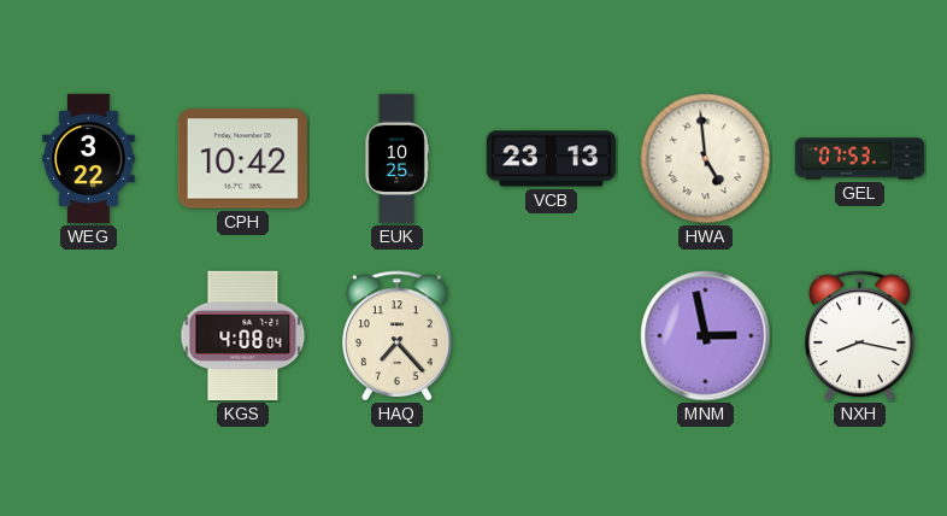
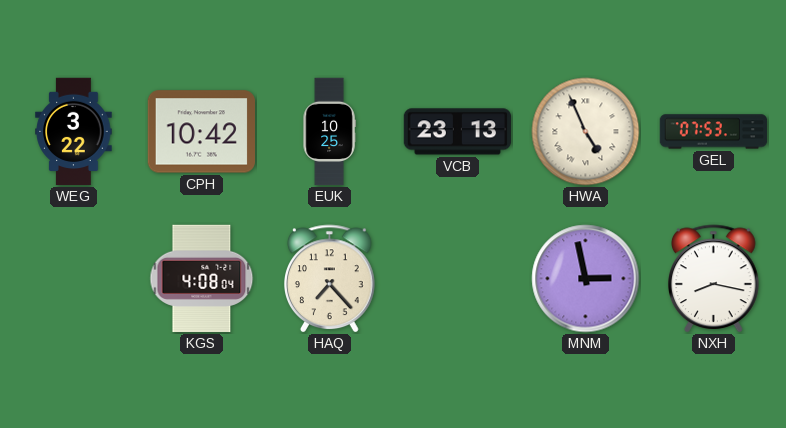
HWA: 4:59 -> 4:56
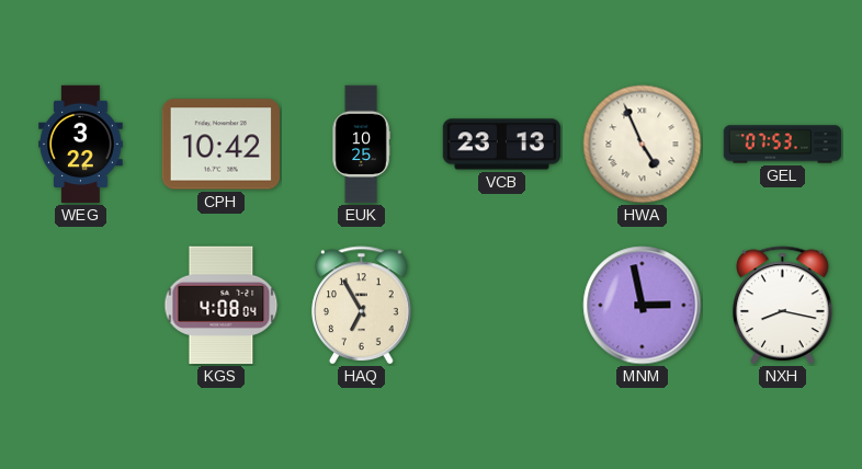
HAQ: 7:23 -> 6:55
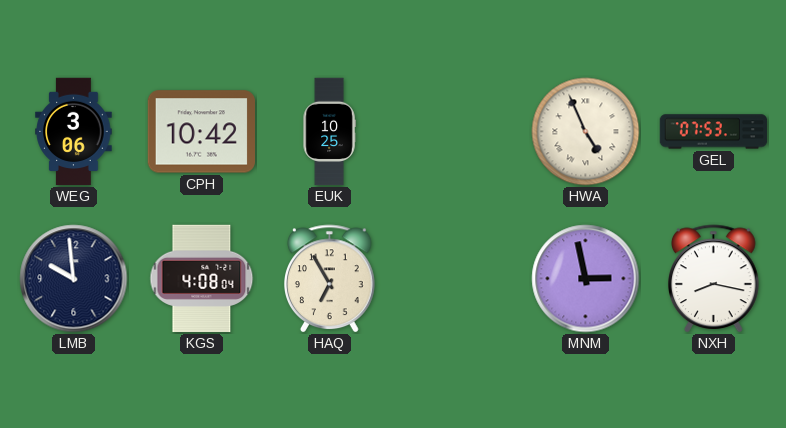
WEG: 3:22 -> 3:06
VCB: 23:13 -> none
LMB: none -> 9:59
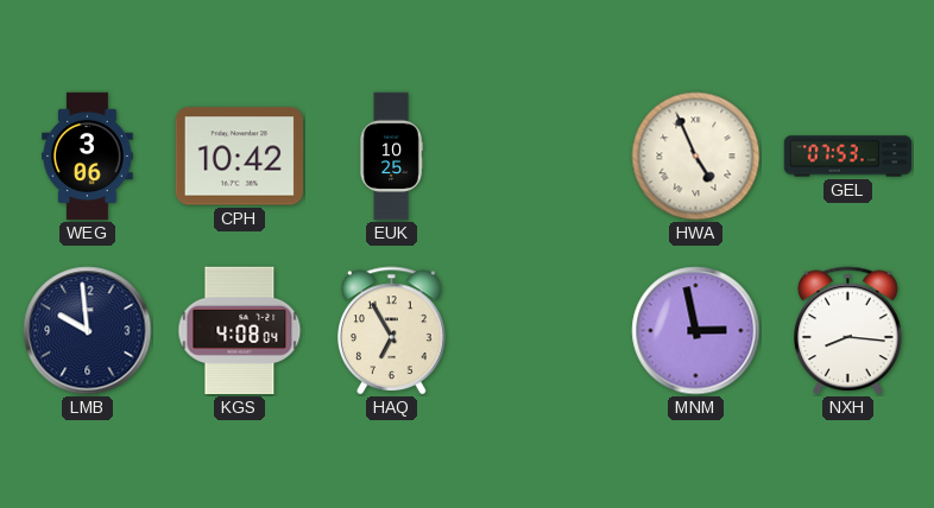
NXH: 8:17 -> 8:16
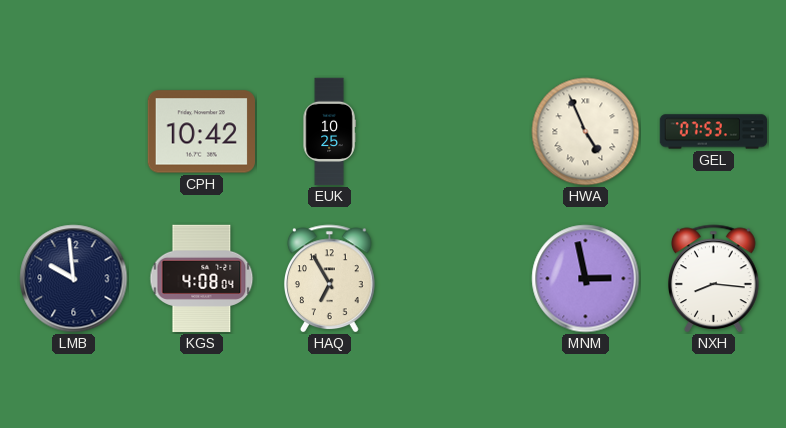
WEG: 3:06 -> none
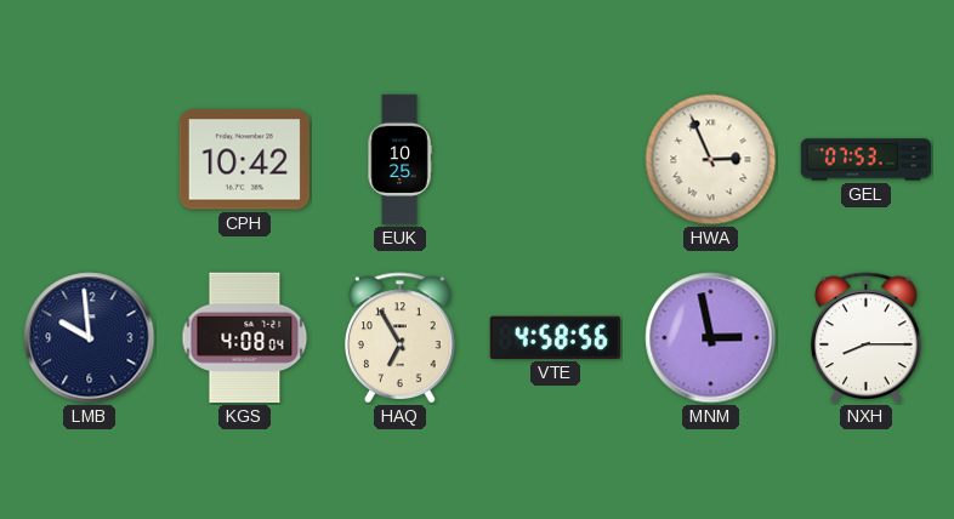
HWA: 4:56 -> 2:56
VTE: none -> 4:58
NXH: 8:16 -> 8:15
